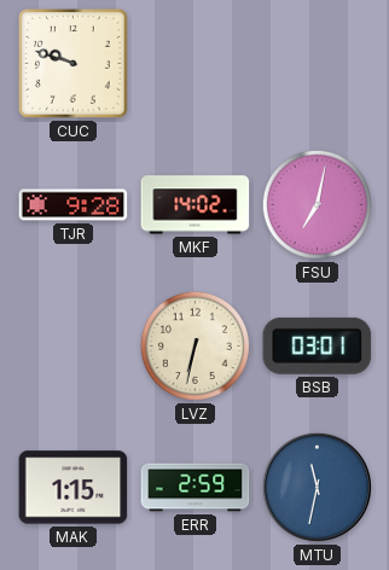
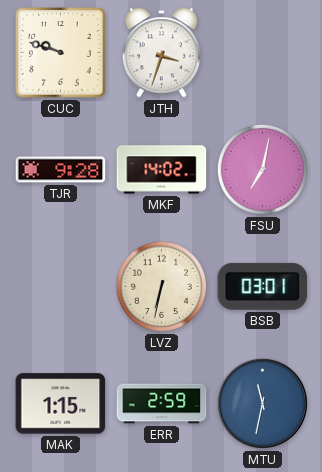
JTH: none -> 3:33
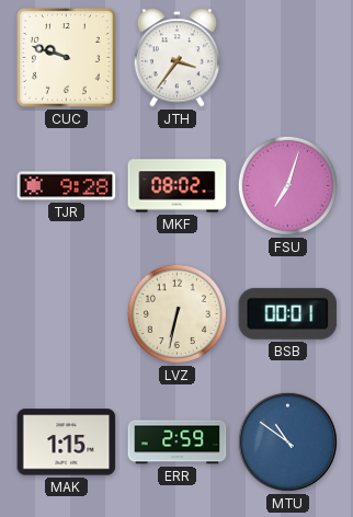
JTH: 3:33 -> 3:36
MKF: 14:02 -> 08:02
FSU: 7:02 -> 7:03
BSB: 03:01 -> 00:01
MTU: 11:32 -> 10:51
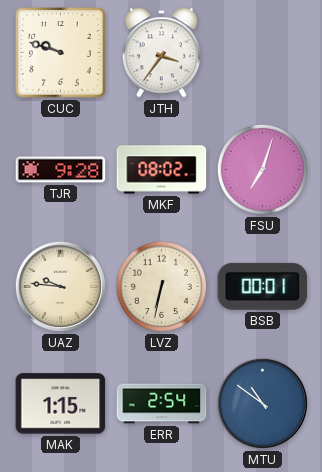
UAZ: none -> 9:46
ERR: 2:59 -> 2:54
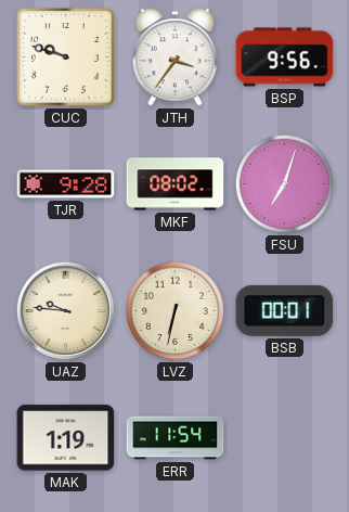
BSP: none -> 9:56
MAK: 1:15 -> 1:19
ERR: 2:54 -> 11:54
MTU: 10:51 -> none
